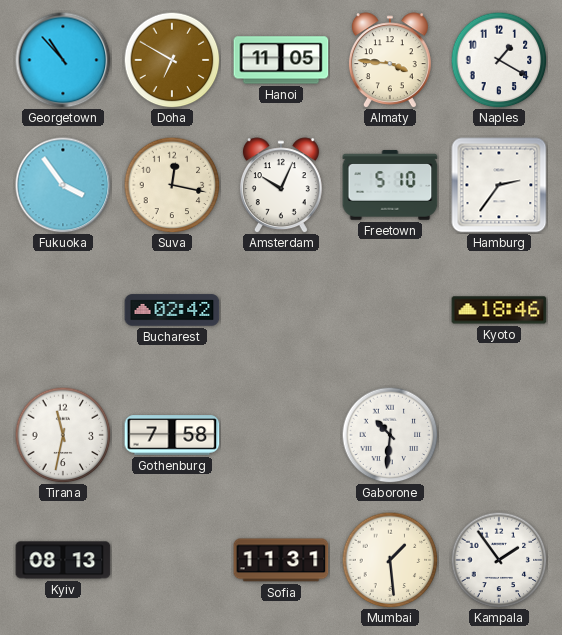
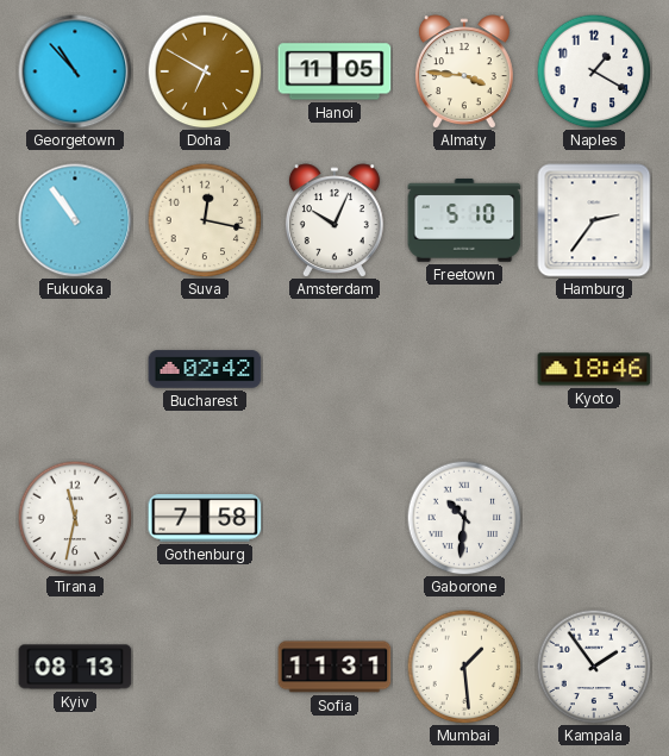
Fukuoka: 3:54 -> 10:54
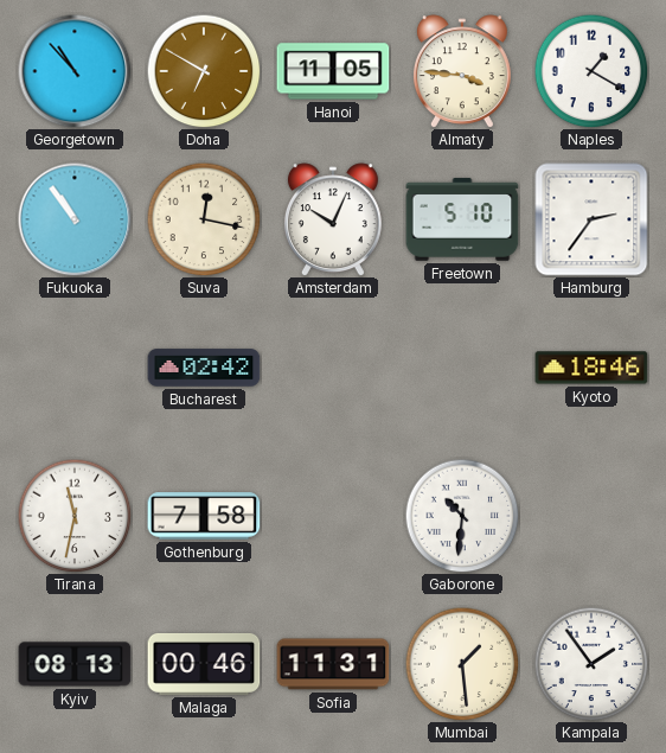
Malaga: none -> 00:46
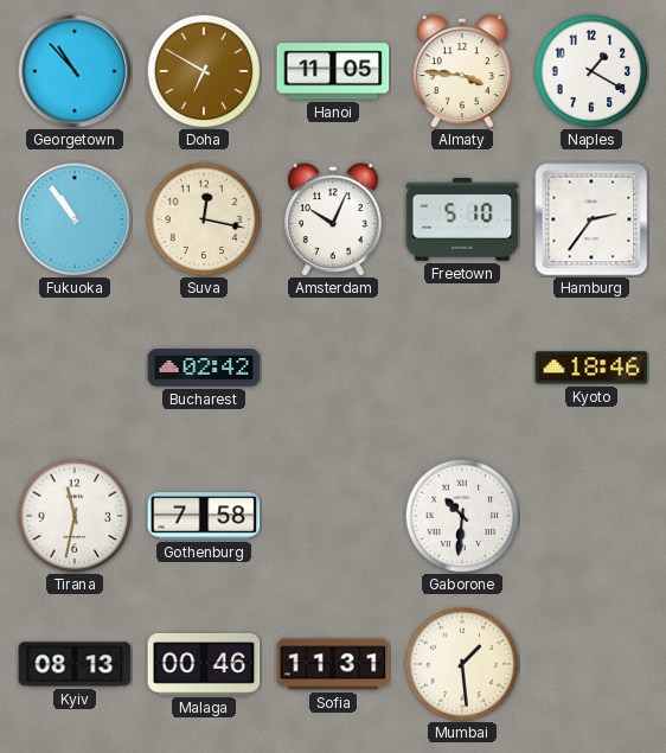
Kampala: 1:54 -> none
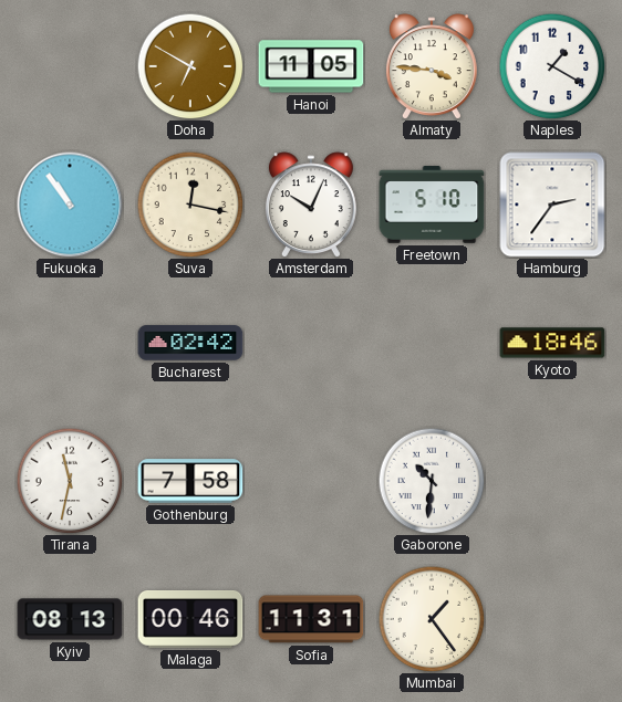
Georgetown: 10:53 -> none
Mumbai: 1:29 -> 1:24
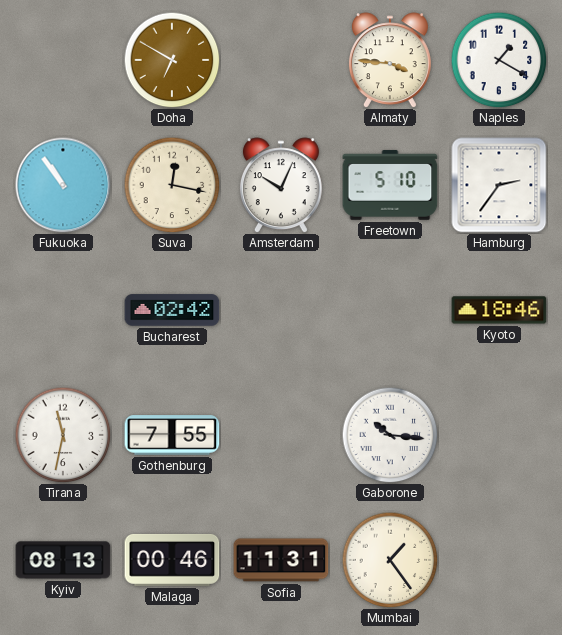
Hanoi: 11:05 -> none
Gothenburg: 7:58 -> 7:55
Gaborone: 10:31 -> 10:16
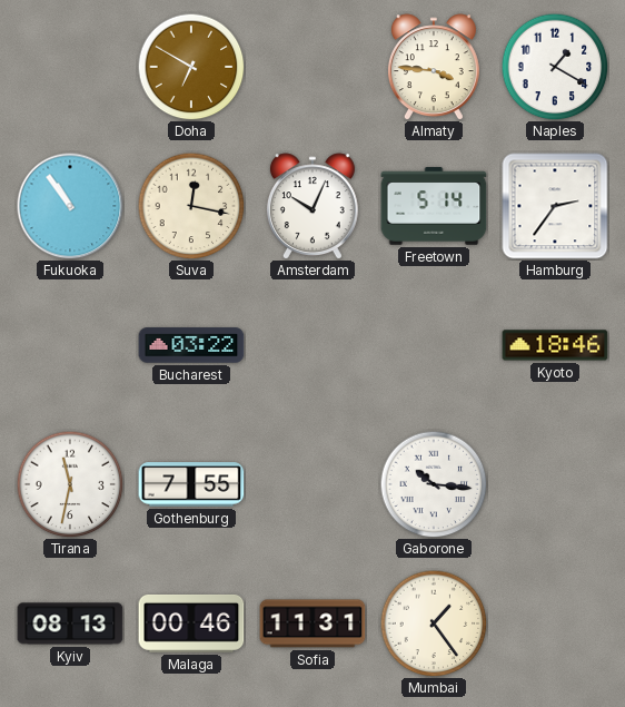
Freetown: 5:10 -> 5:14
Bucharest: 02:42 -> 03:22
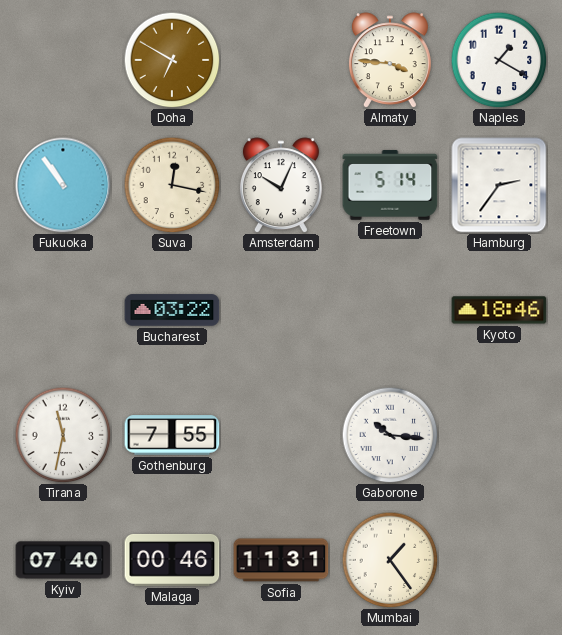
Kyiv: 08:13 -> 07:40
